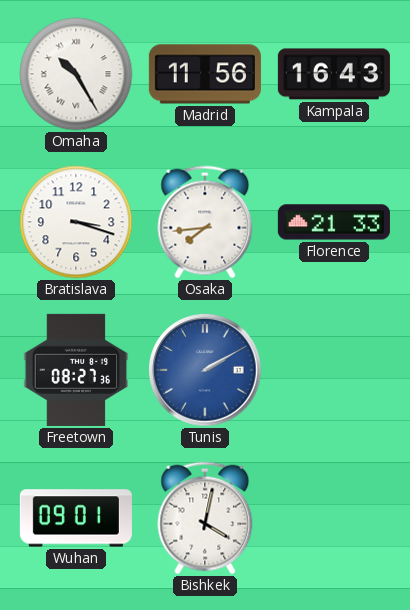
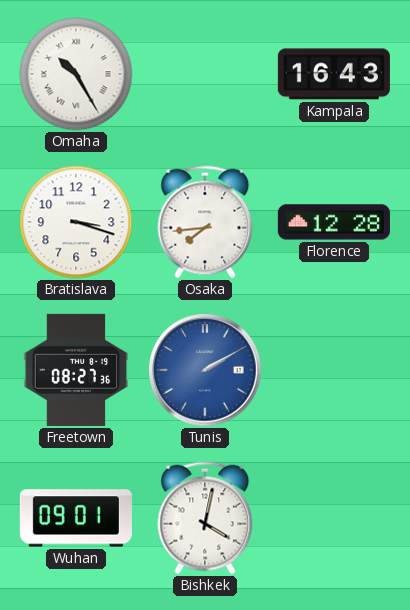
Madrid: 11:56 -> none
Florence: 21:33 -> 12:28
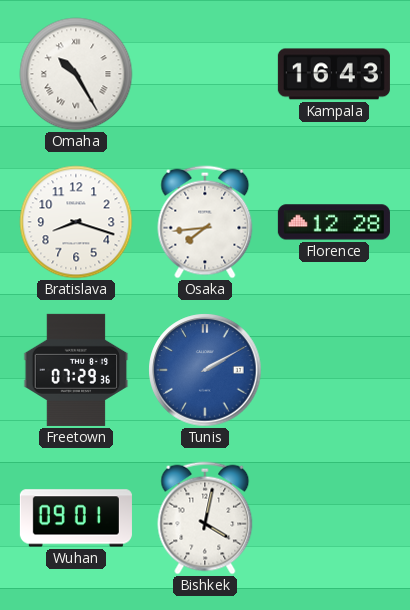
Bratislava: 3:18 -> 8:18
Freetown: 08:27 -> 07:29
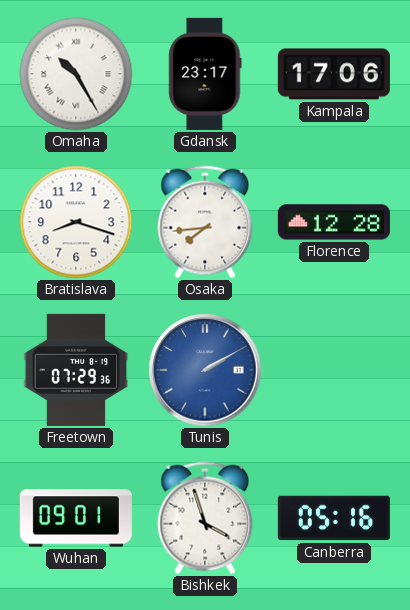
Gdansk: none -> 23:17
Kampala: 16:43 -> 17:06
Bishkek: 4:02 -> 3:57
Canberra: none -> 05:16
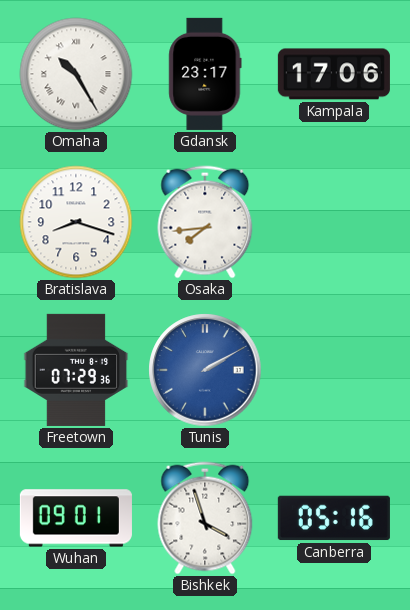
Florence: 12:28 -> none
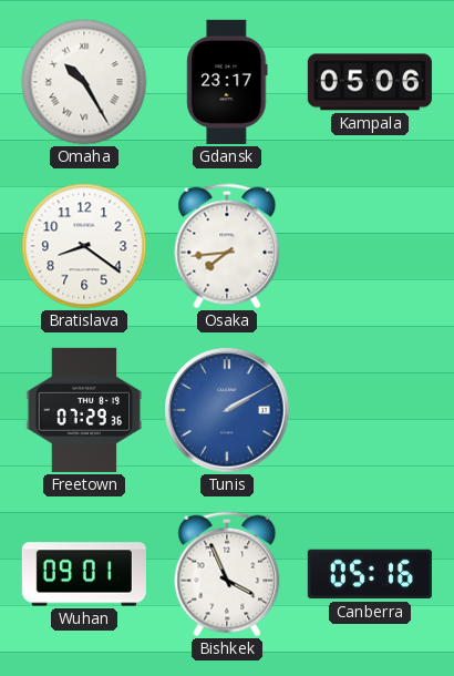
Kampala: 17:06 -> 05:06
Bratislava: 8:18 -> 8:21
Bishkek: 3:57 -> 3:56
